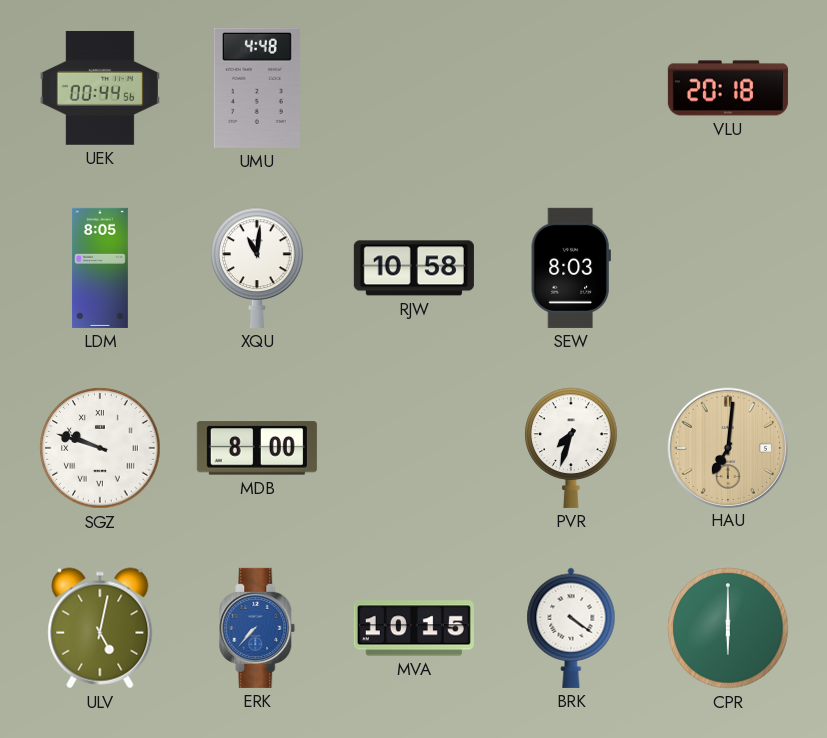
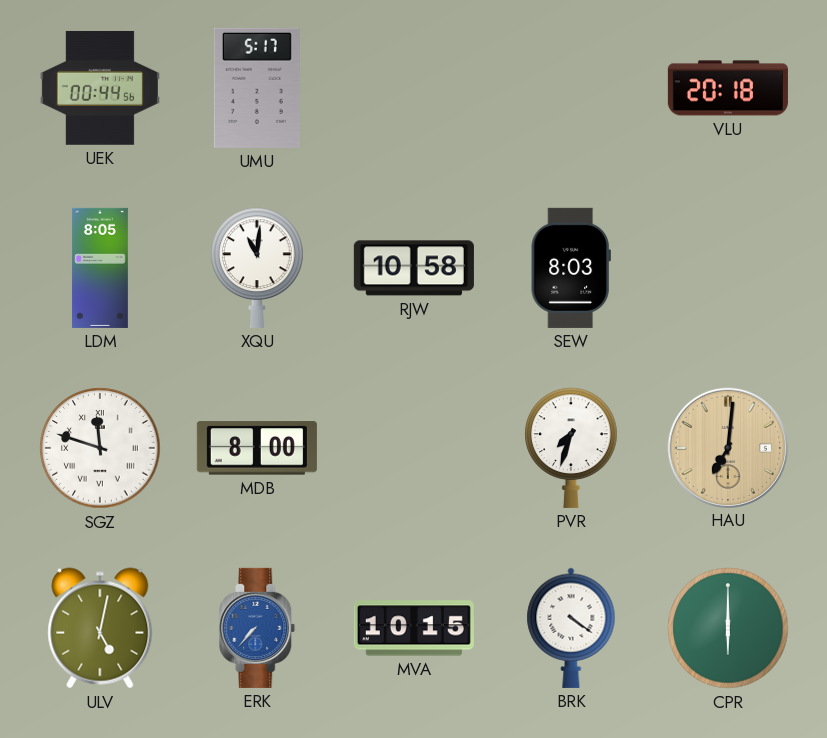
UMU: 4:48 -> 5:17
SGZ: 9:48 -> 11:48
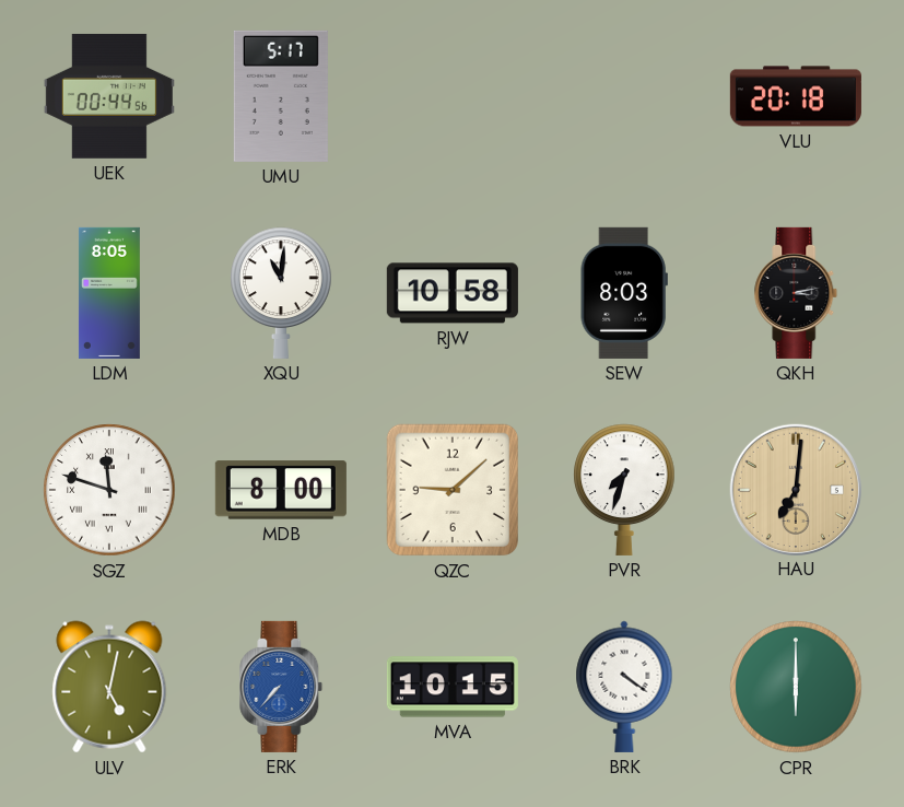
QKH: none -> 3:13
QZC: none -> 9:08
